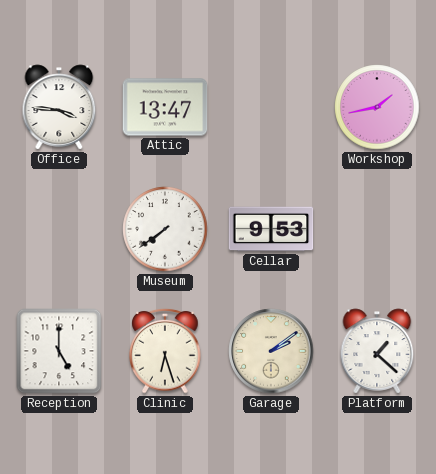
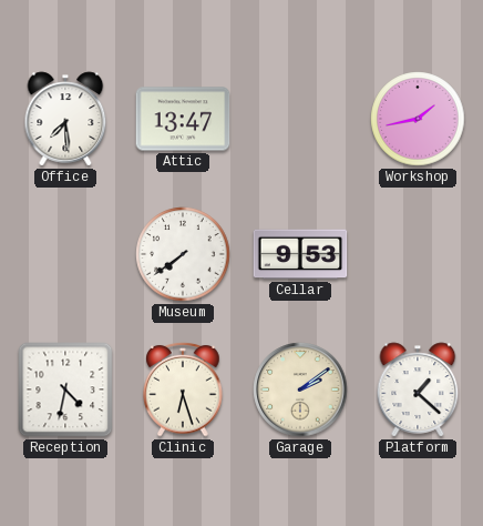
Office: 3:46 -> 7:29
Reception: 5:00 -> 4:32
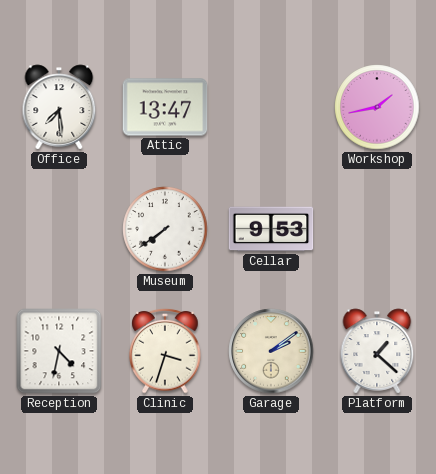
Clinic: 6:27 -> 3:33
